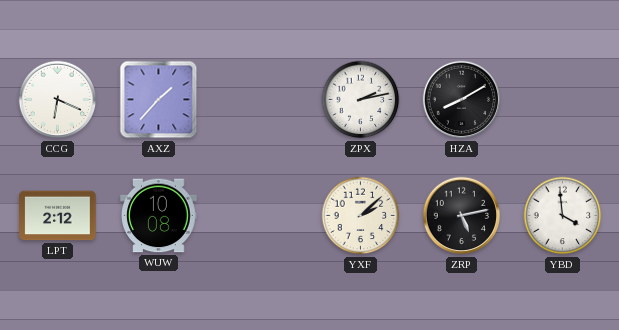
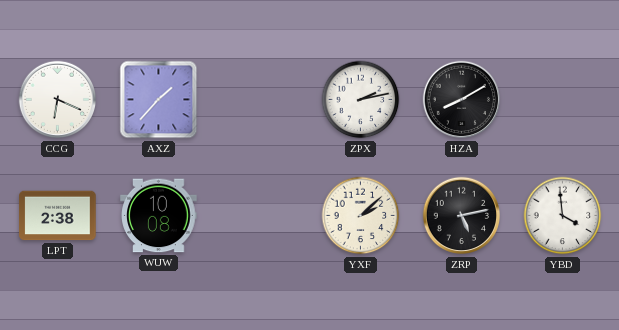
LPT: 2:12 -> 2:38
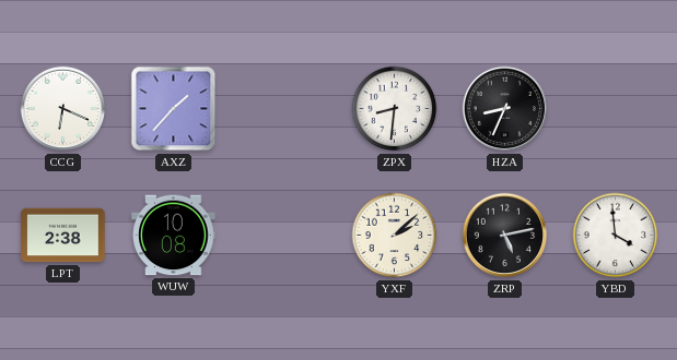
ZPX: 2:13 -> 8:31
HZA: 8:10 -> 8:34
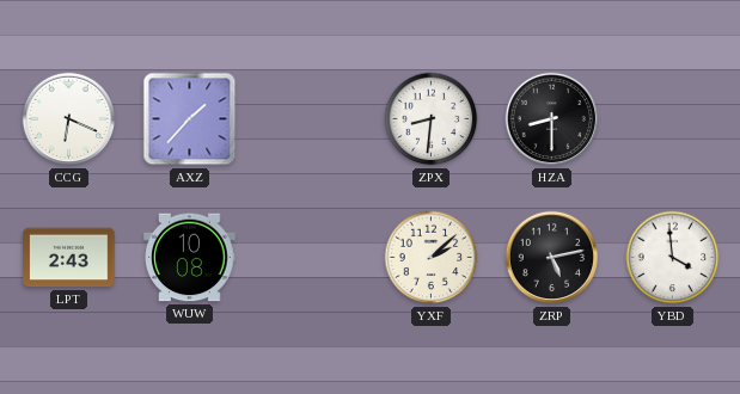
HZA: 8:34 -> 8:30
LPT: 2:38 -> 2:43
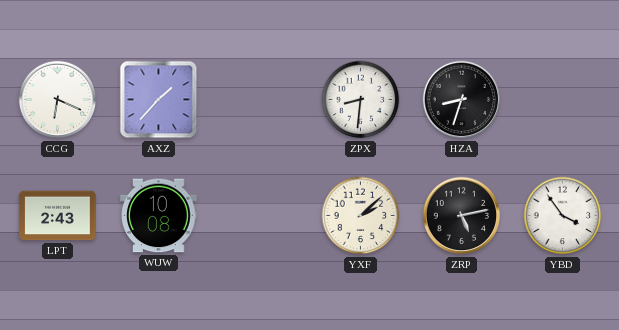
HZA: 8:30 -> 8:33
YBD: 3:59 -> 3:54
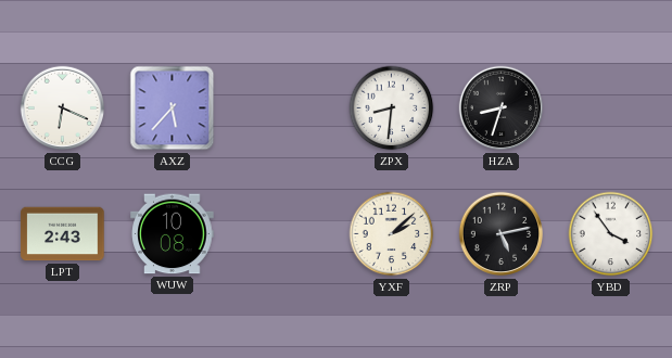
AXZ: 1:37 -> 5:37
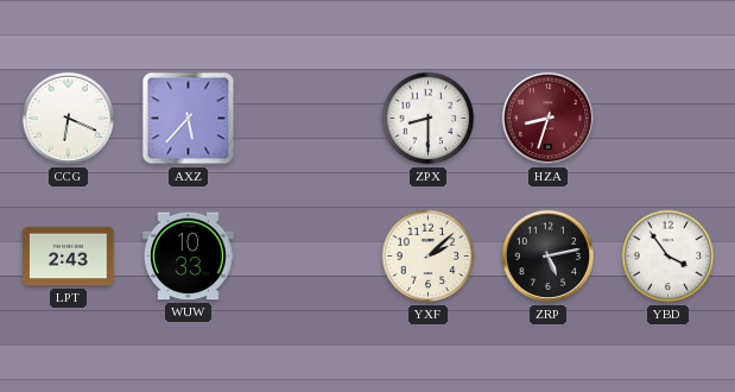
ZPX: 8:31 -> 8:30
HZA dial: black -> burgundy
WUW: 10:08 -> 10:33
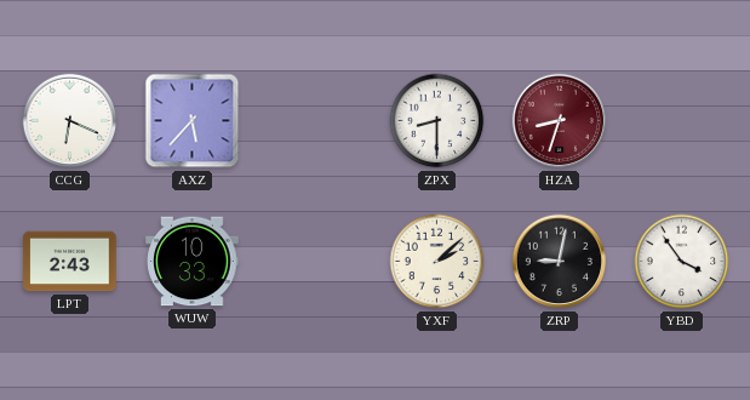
ZRP: 5:13 -> 9:02
